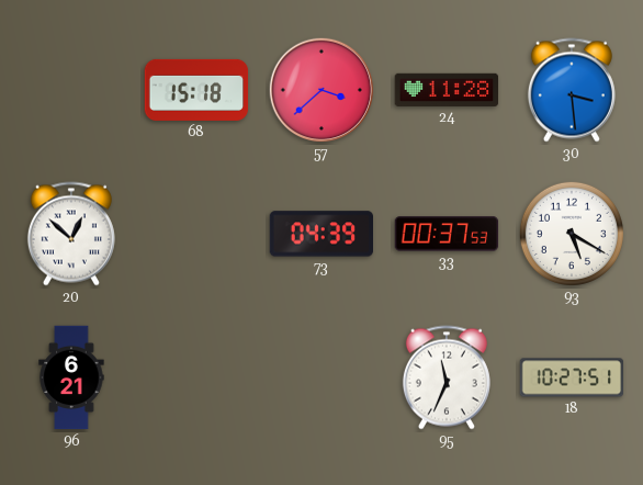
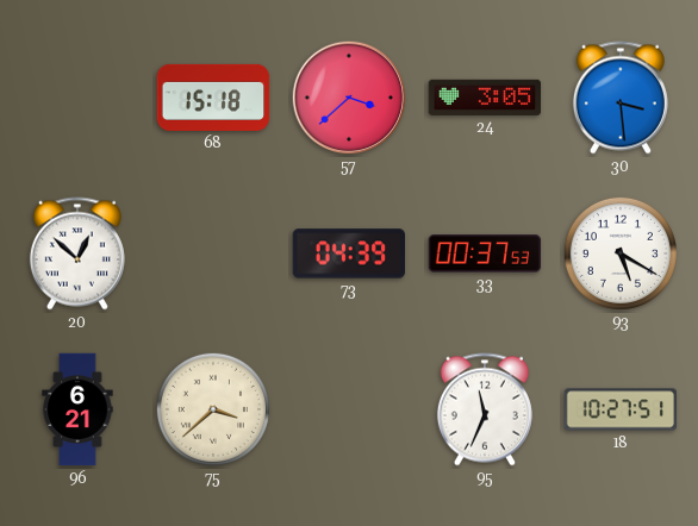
24: 11:28 -> 3:05
75: none -> 3:38
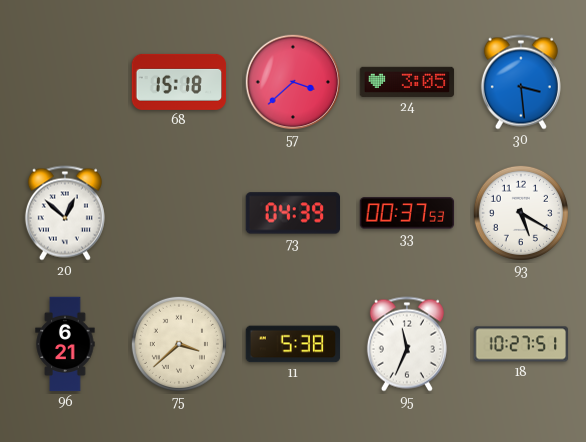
11: none -> 5:38
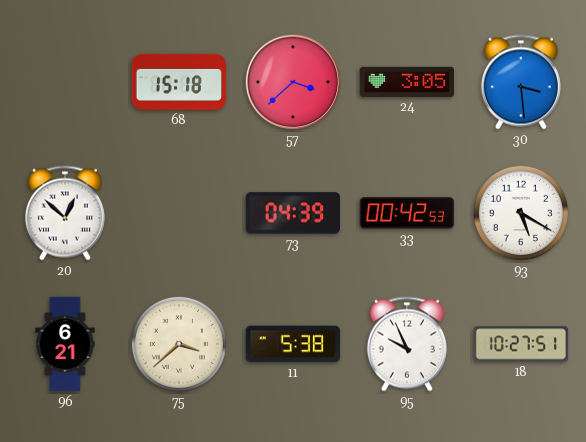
33: 00:37 -> 00:42
95: 11:34 -> 9:56
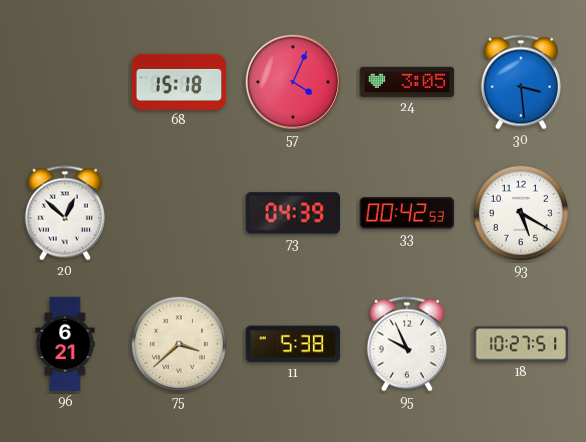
57: 3:38 -> 4:04
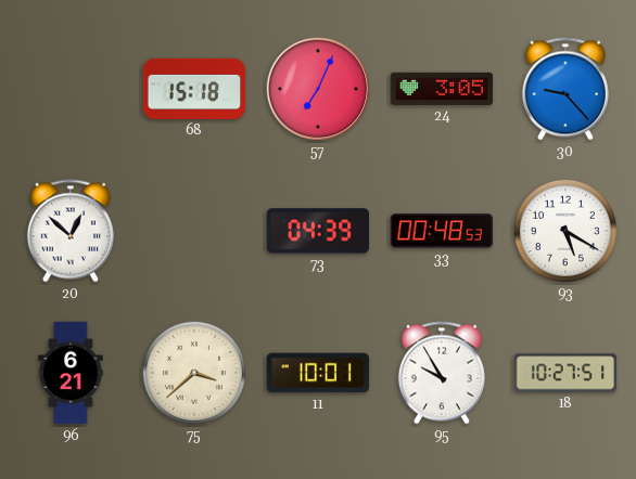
57: 4:04 -> 7:04
30: 3:29 -> 9:23
33: 00:42 -> 00:48
11: 5:38 -> 10:01
95: 9:56 -> 9:55
